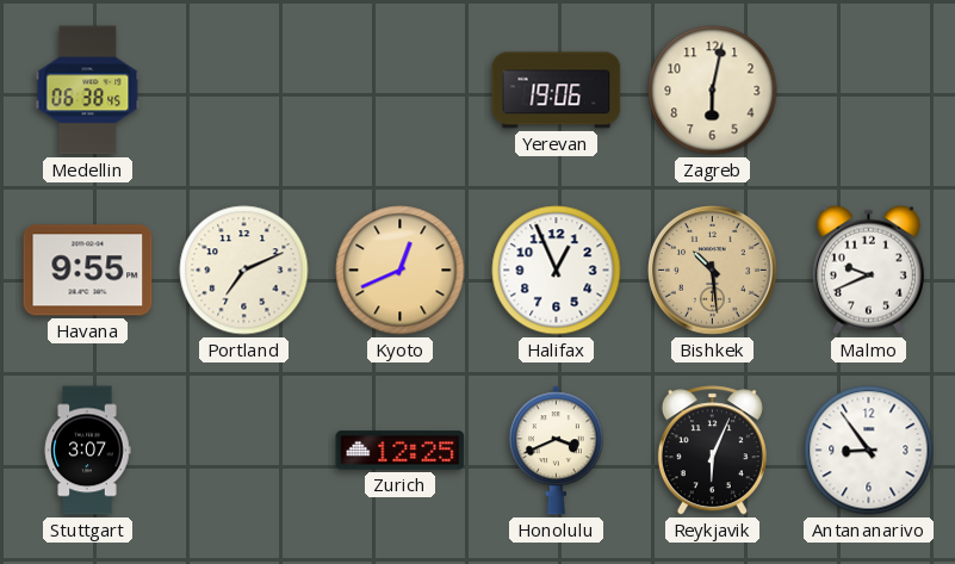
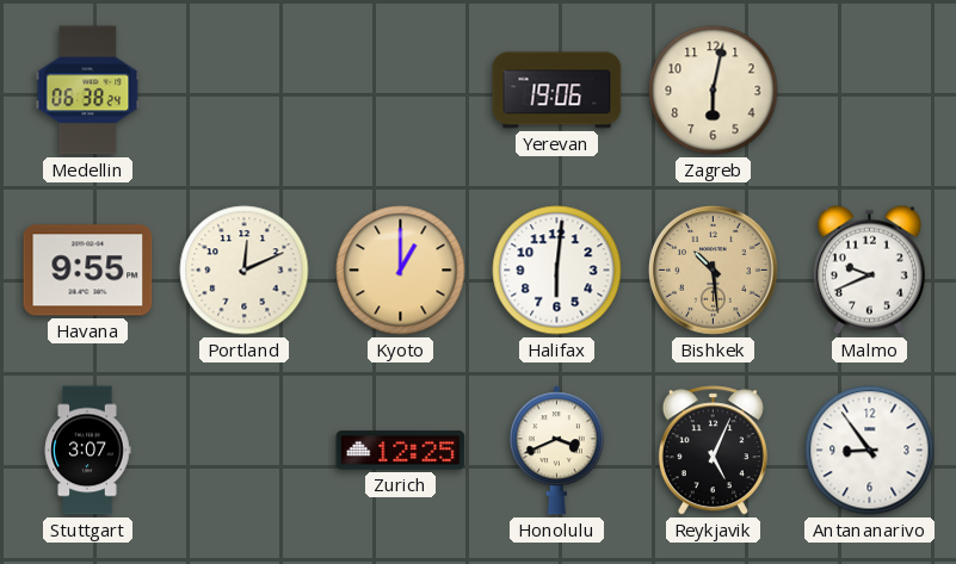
Medellin: 06:38:45 -> 06:38:24
Portland: 7:11 -> 12:11
Kyoto: 12:41 -> 1:00
Halifax: 12:56 -> 6:01
Reykjavik: 6:04 -> 5:04
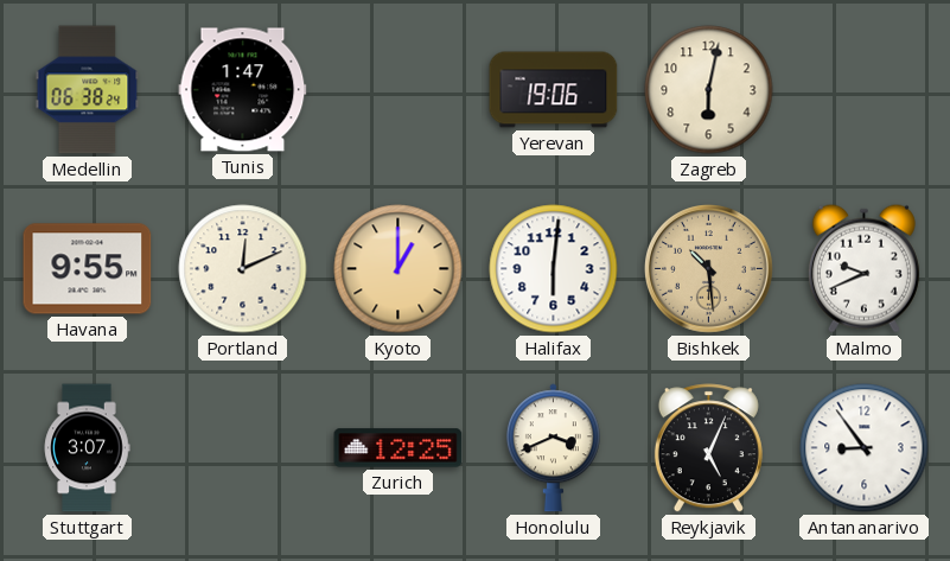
Tunis: none -> 1:47
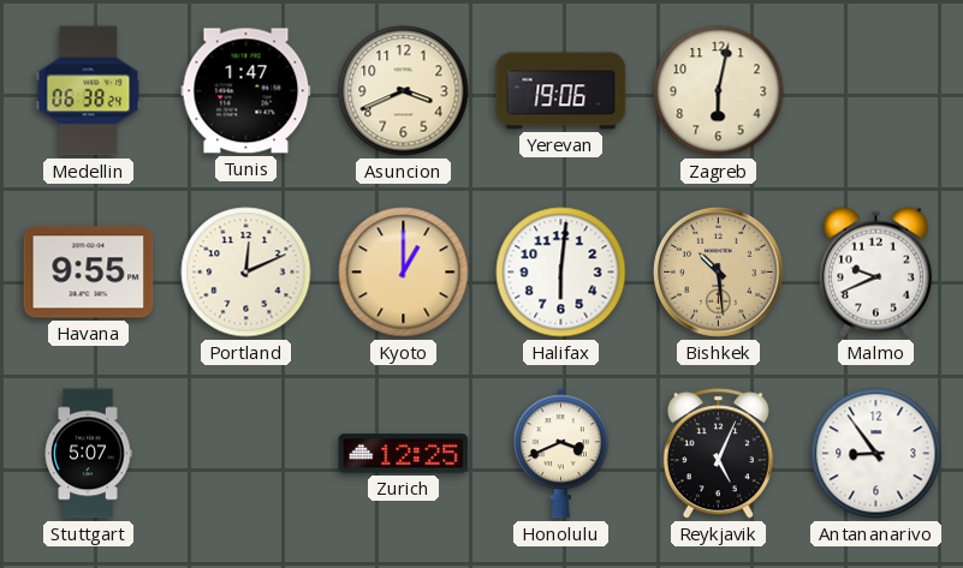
Asuncion: none -> 3:41
Stuttgart: 3:07 -> 5:07
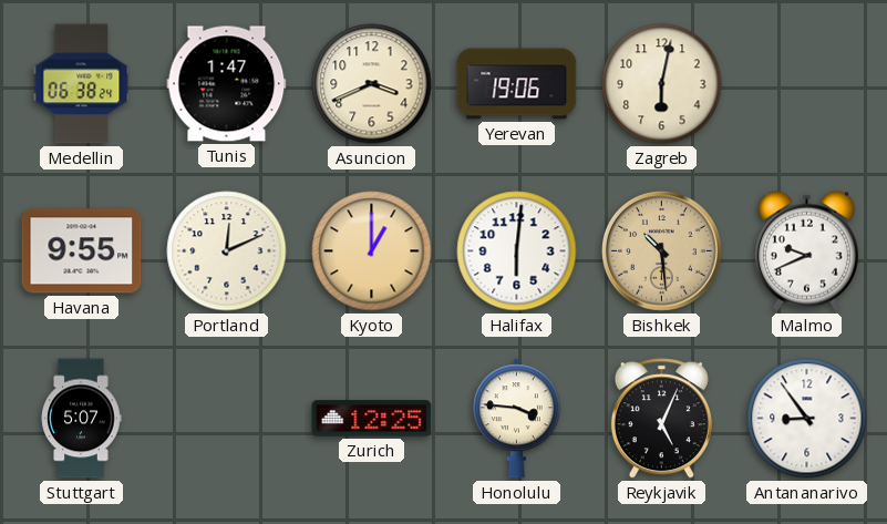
Honolulu: 3:41 -> 3:46
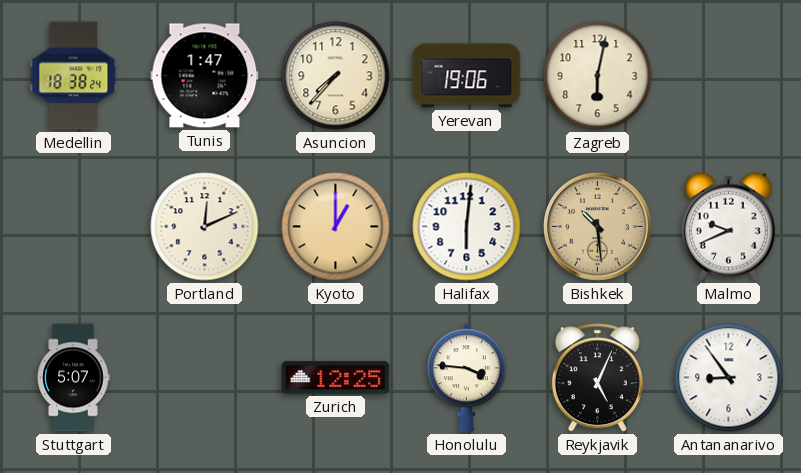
Medellin: 06:38 -> 18:38
Asuncion: 3:41 -> 7:37
Havana: 9:55 -> none
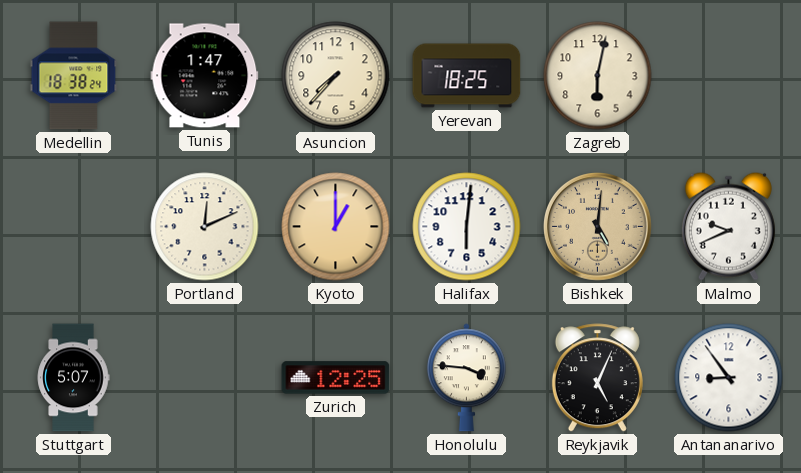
Yerevan: 19:06 -> 18:25
Bishkek: 10:29 -> 5:01
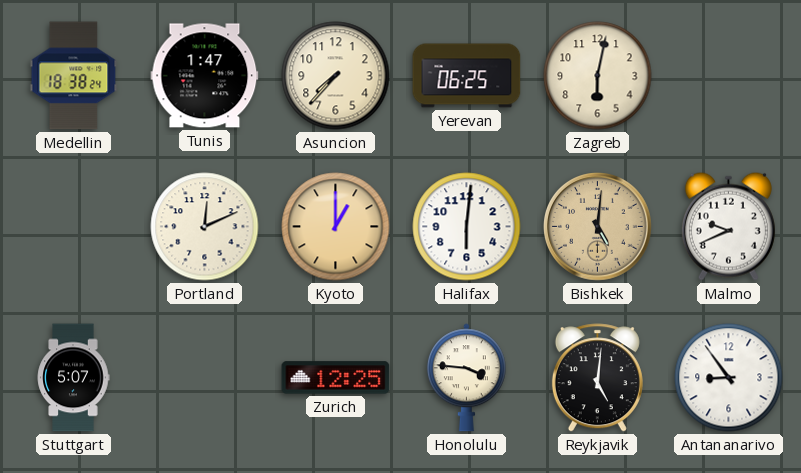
Yerevan: 18:25 -> 06:25
Reykjavik: 5:04 -> 5:01
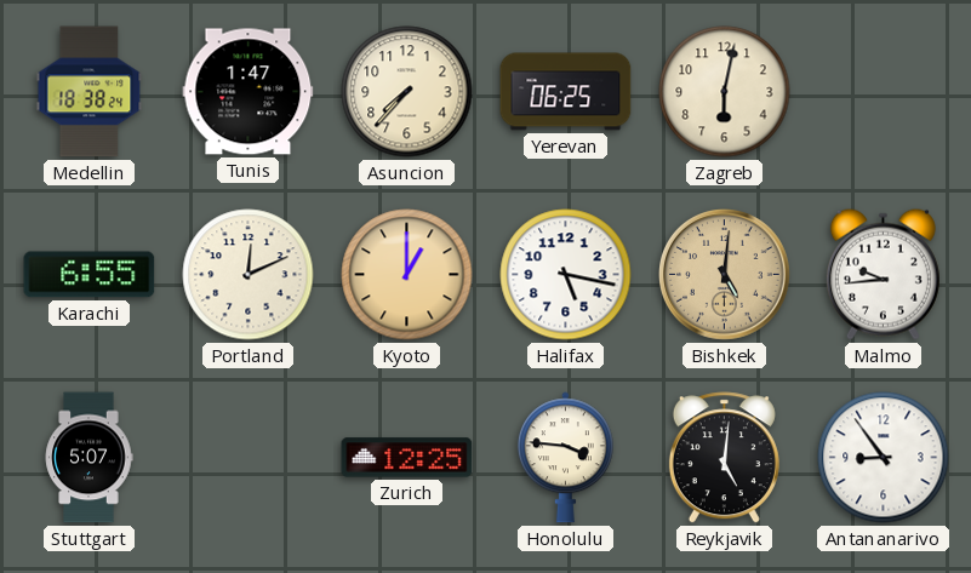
Karachi: none -> 6:55
Halifax: 6:01 -> 5:17
Malmo: 9:41 -> 9:44
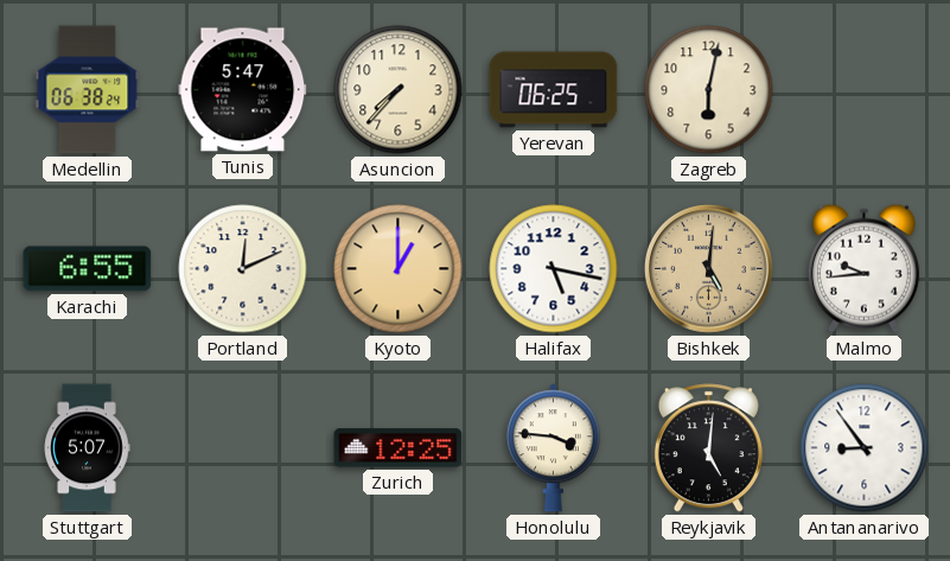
Medellin: 18:38 -> 06:38
Tunis: 1:47 -> 5:47
